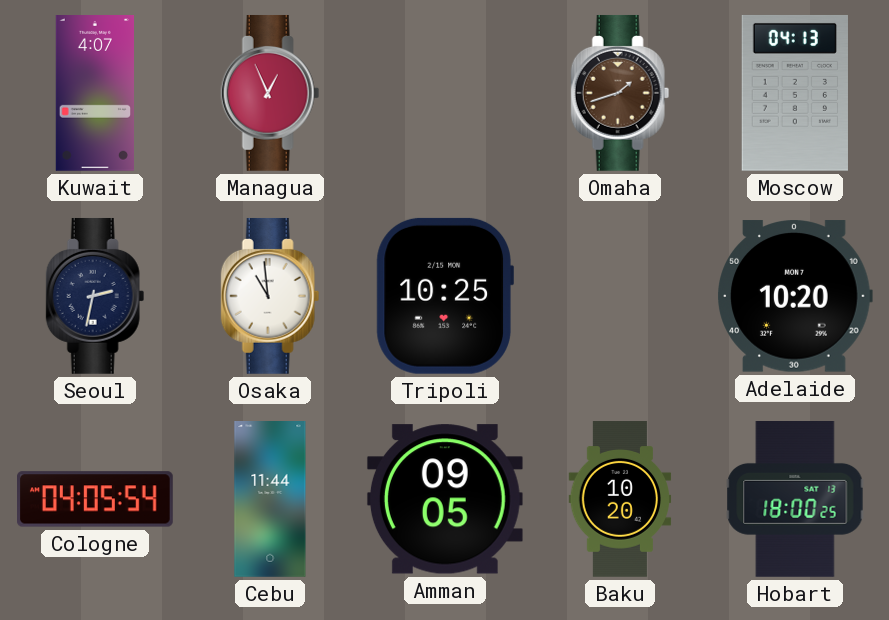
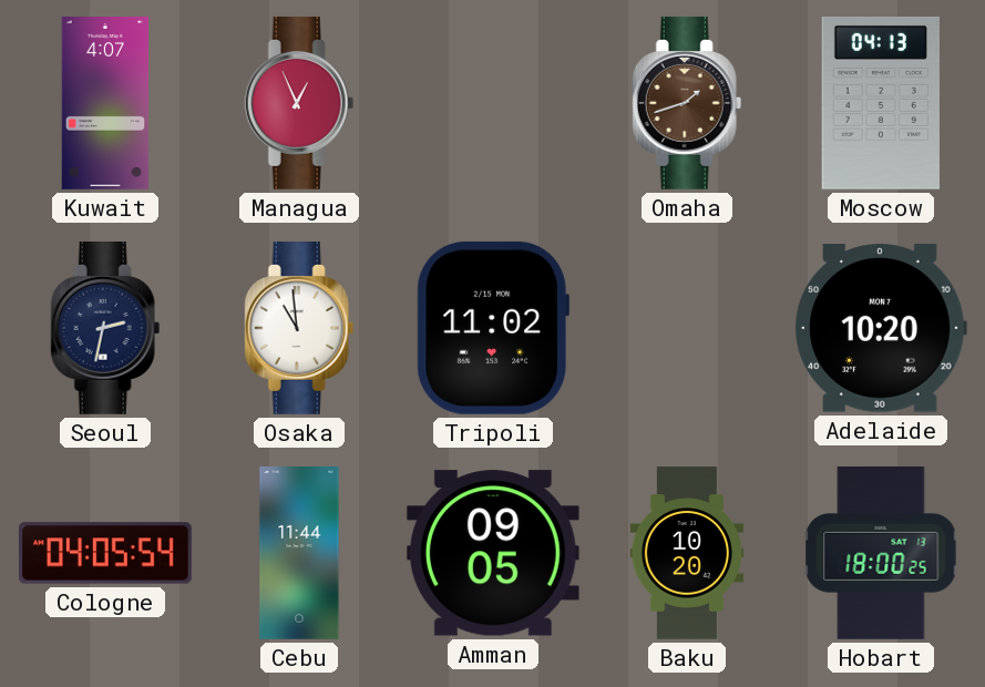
Tripoli: 10:25 -> 11:02
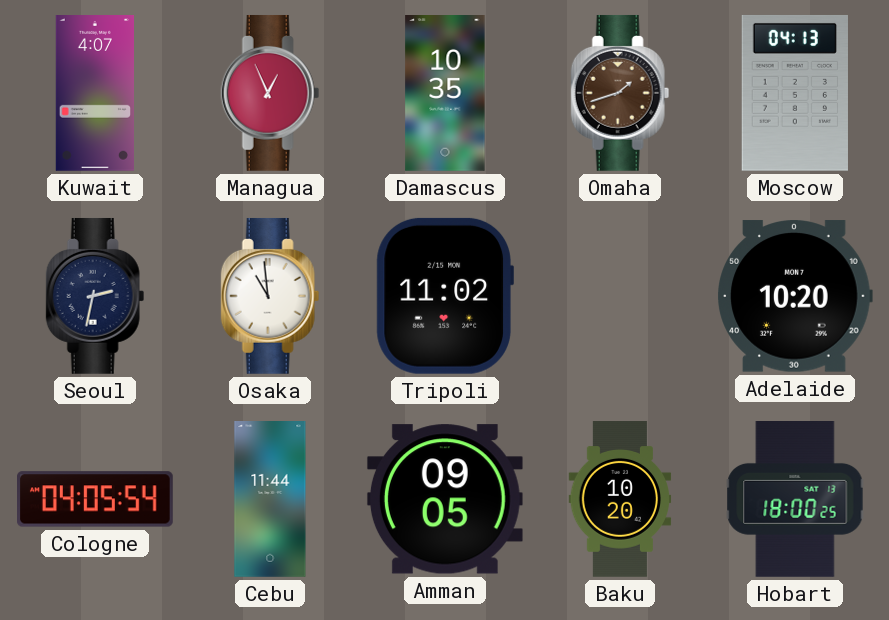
Damascus: none -> 10:35
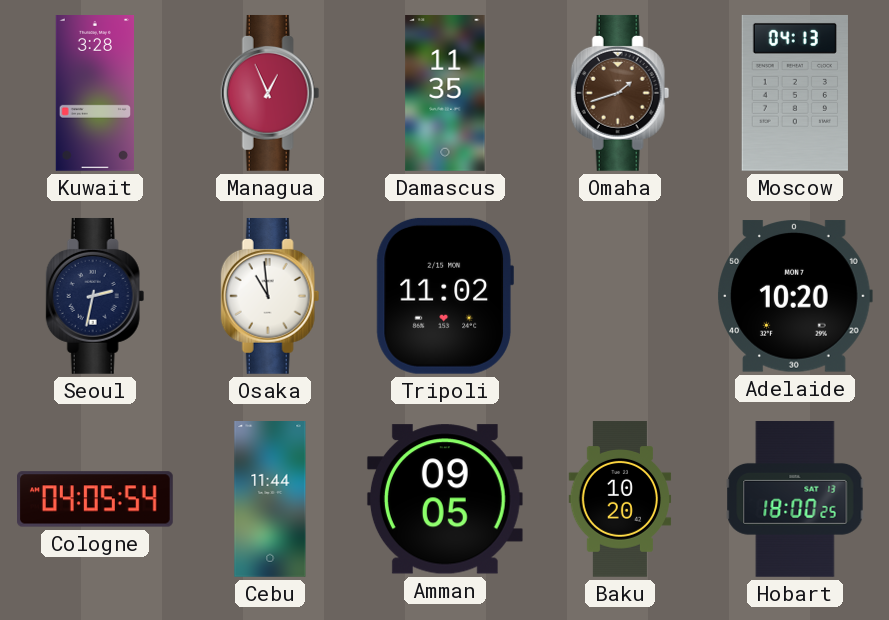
Kuwait: 4:07 -> 3:28
Damascus: 10:35 -> 11:35
